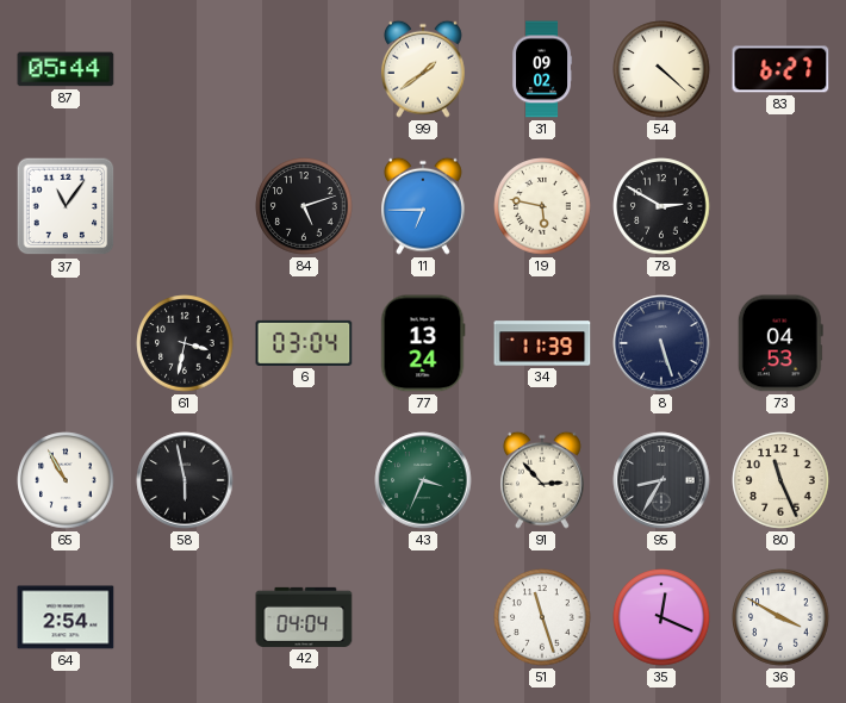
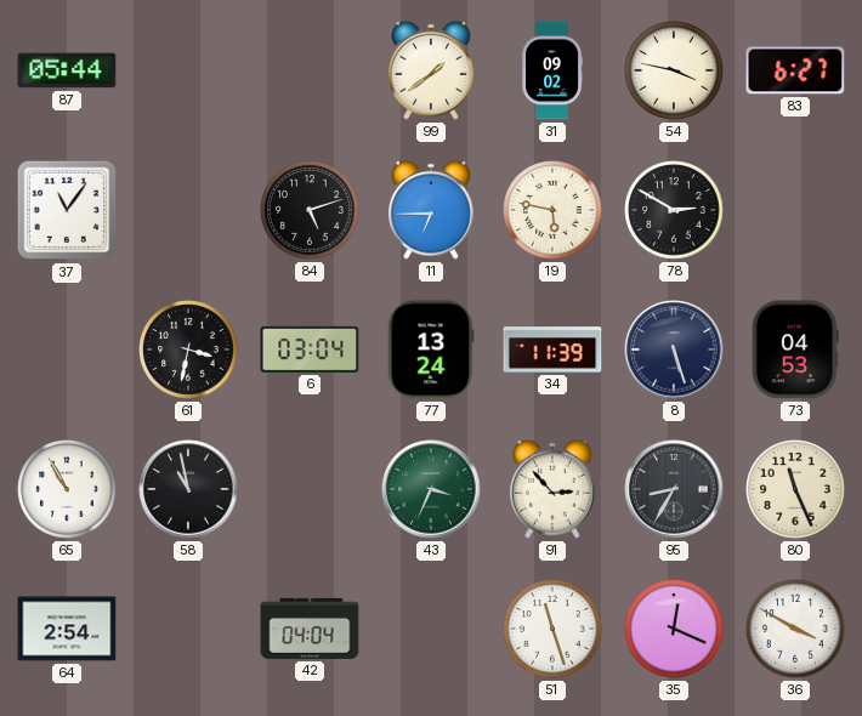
54: 4:22 -> 3:47
58: 5:58 -> 10:58
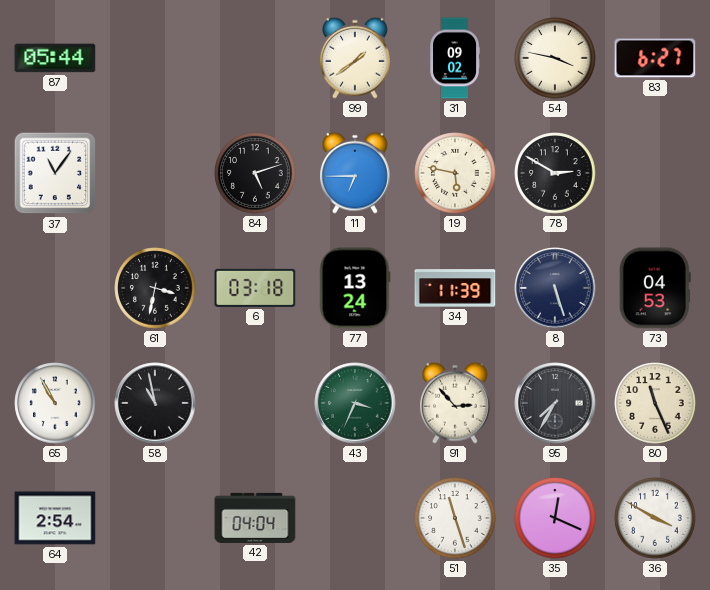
6: 03:04 -> 03:18
95: 8:35 -> 7:35
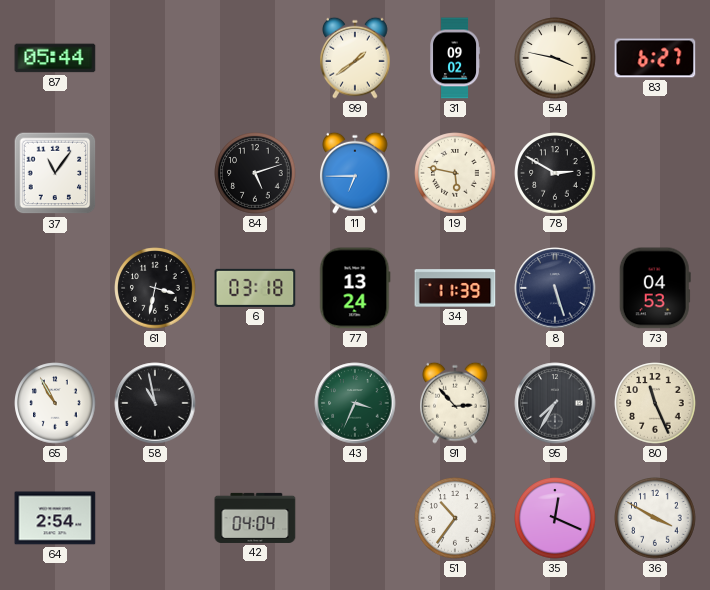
51: 11:27 -> 10:36
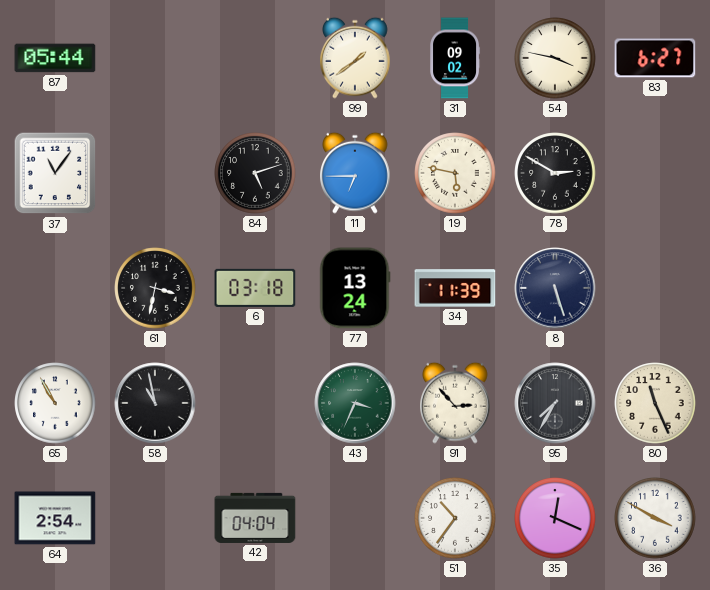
73: 04:53 -> none
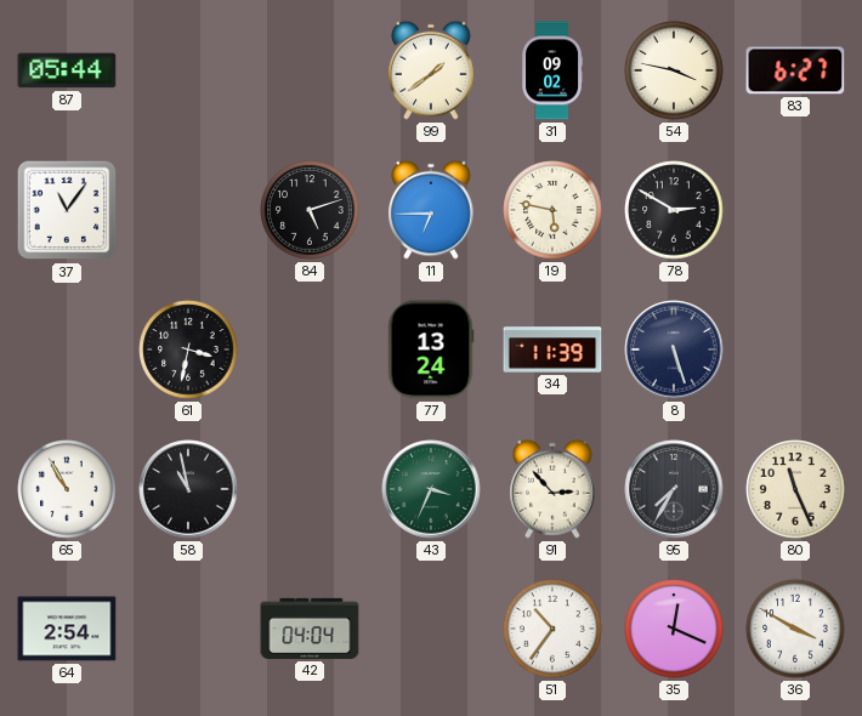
6: 03:18 -> none
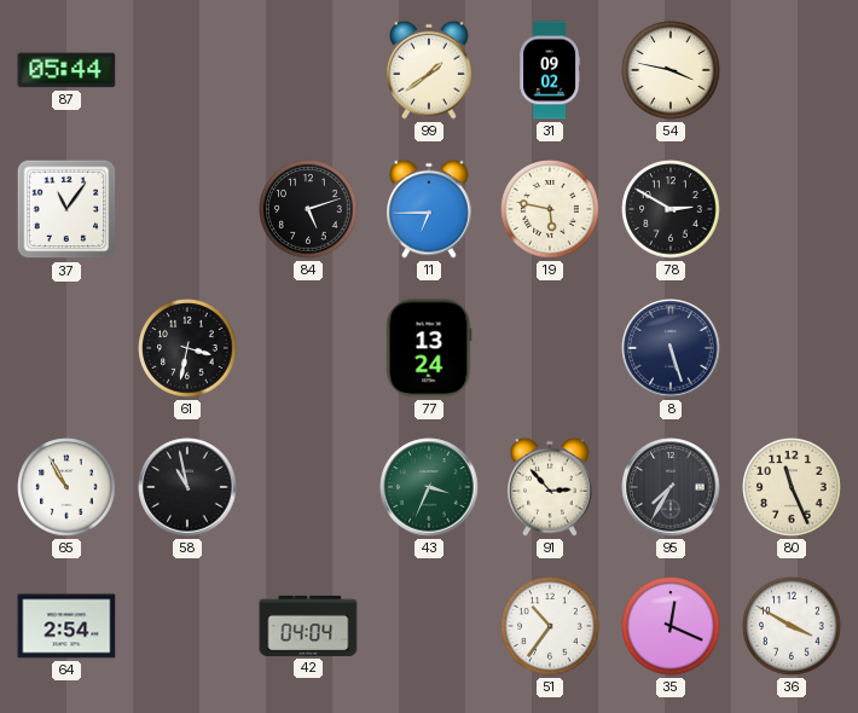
83: 6:27 -> none
34: 11:39 -> none
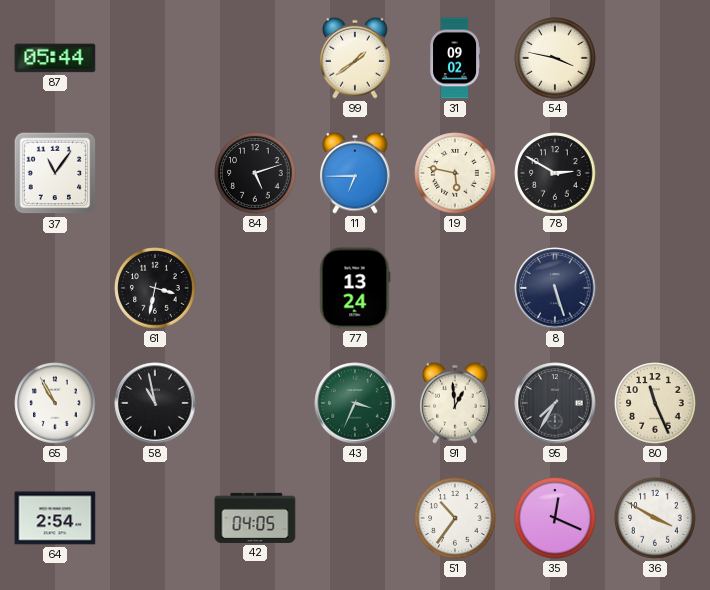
91: 2:53 -> 12:59
42: 04:04 -> 04:05
